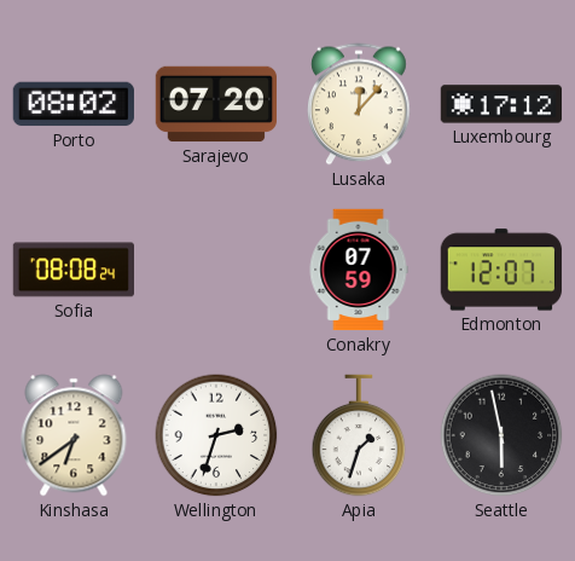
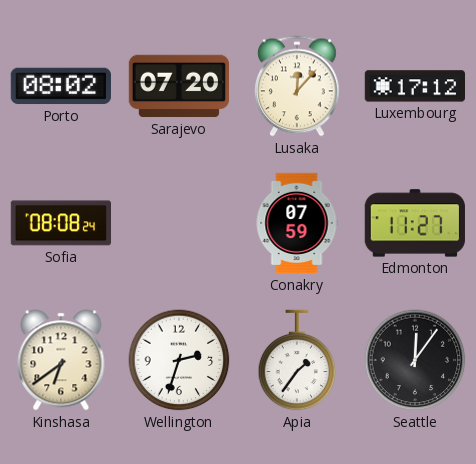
Edmonton: 12:07 -> 11:27
Apia: 1:33 -> 1:36
Seattle: 5:58 -> 12:06
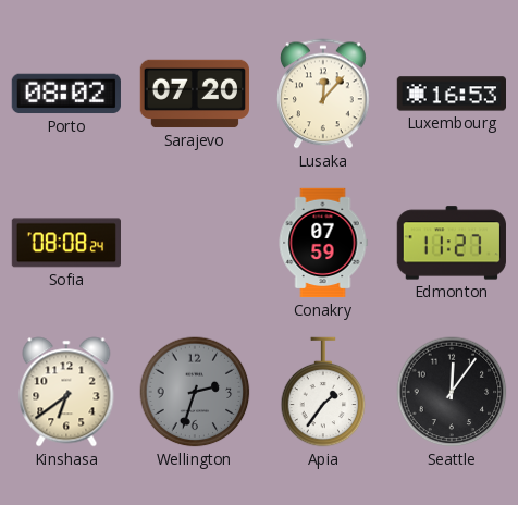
Luxembourg: 17:12 -> 16:53
Wellington dial: white -> grey
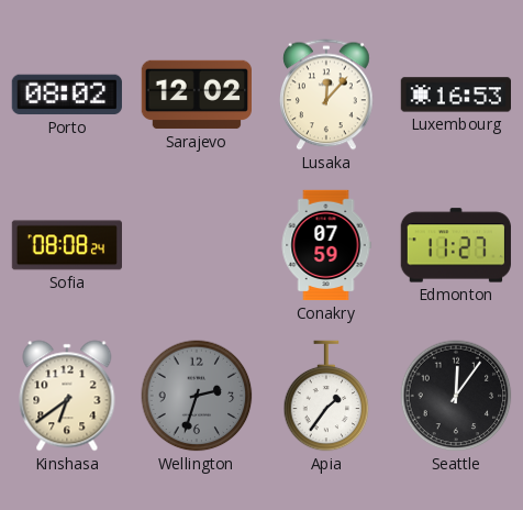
Sarajevo: 07:20 -> 12:02
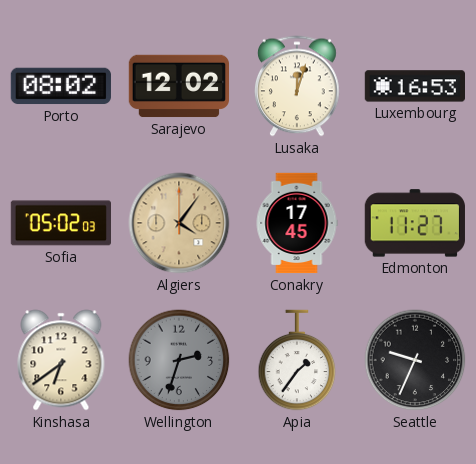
Lusaka: 12:07 -> 12:03
Sofia: 08:08 -> 05:02
Algiers: none -> 4:06
Conakry: 07:59 -> 17:45
Seattle: 12:06 -> 9:34
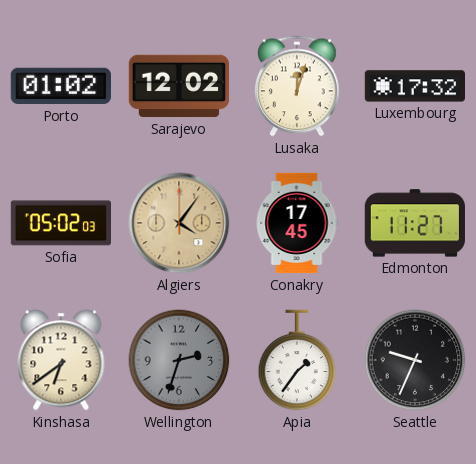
Porto: 08:02 -> 01:02
Luxembourg: 16:53 -> 17:32
